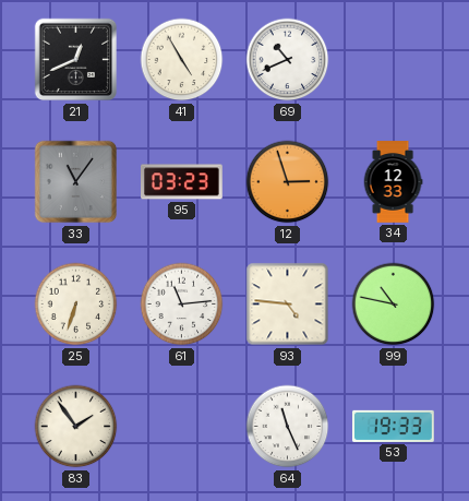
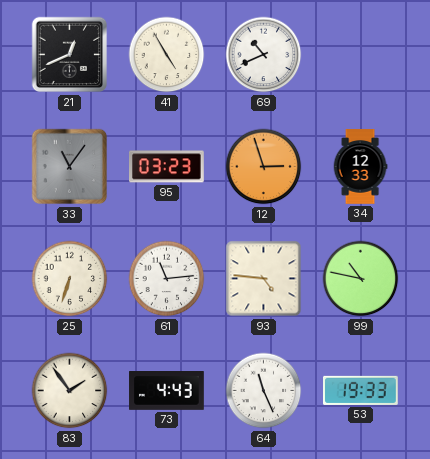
73: none -> 4:43
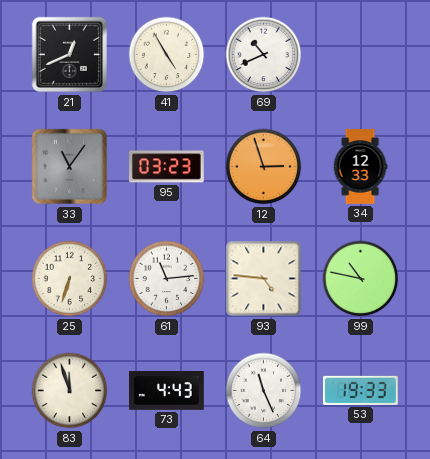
83: 1:54 -> 11:57
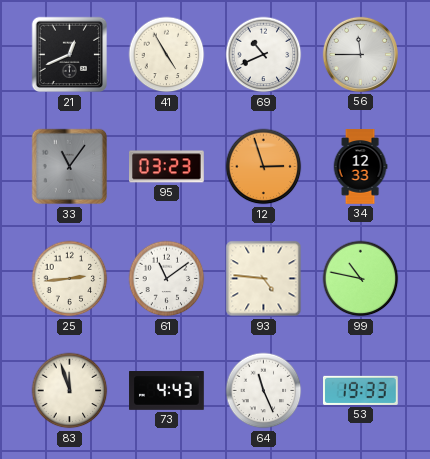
56: none -> 11:45
25: 6:33 -> 2:44
61: 11:14 -> 11:09
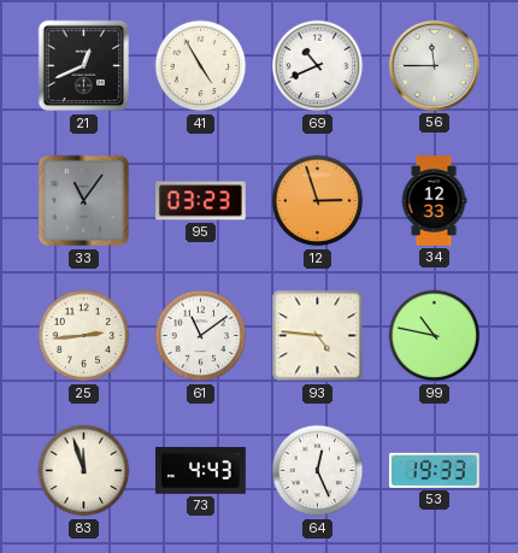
64: 11:26 -> 12:26
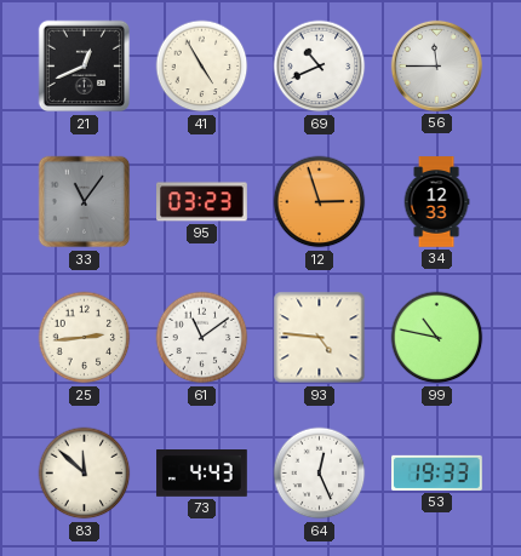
83: 11:57 -> 11:52
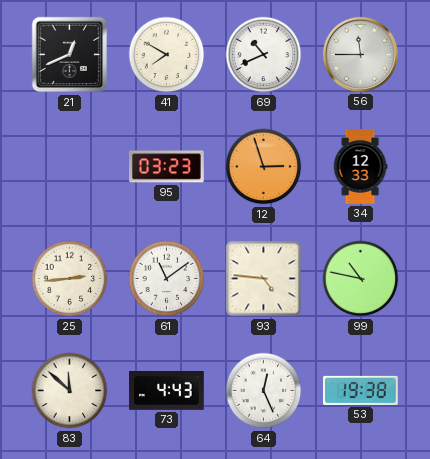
41: 4:55 -> 7:50
33: 11:06 -> none
53: 19:33 -> 19:38
